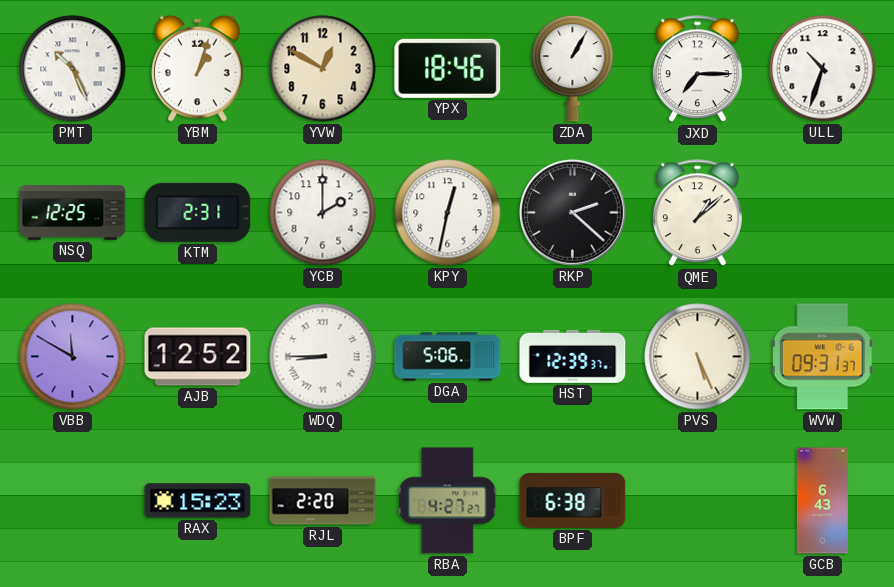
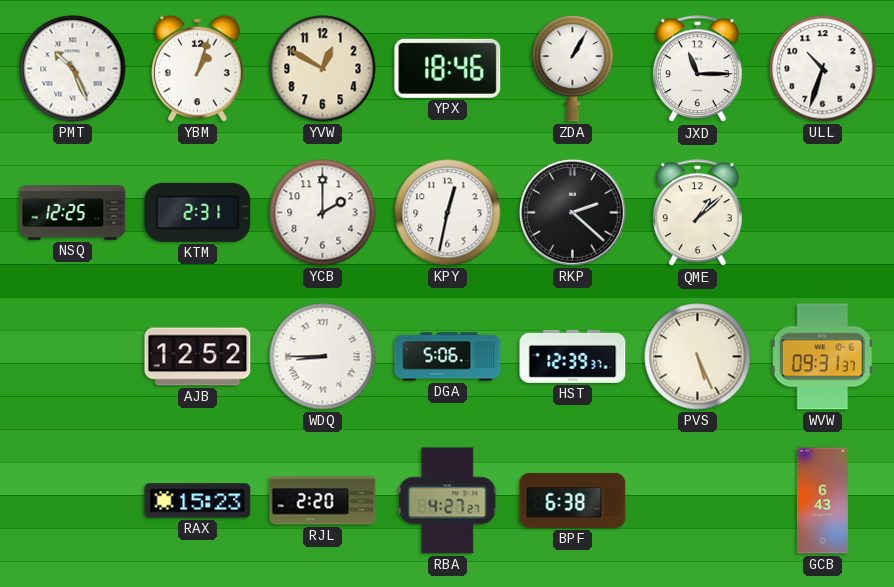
JXD: 7:15 -> 11:15
VBB: 11:50 -> none
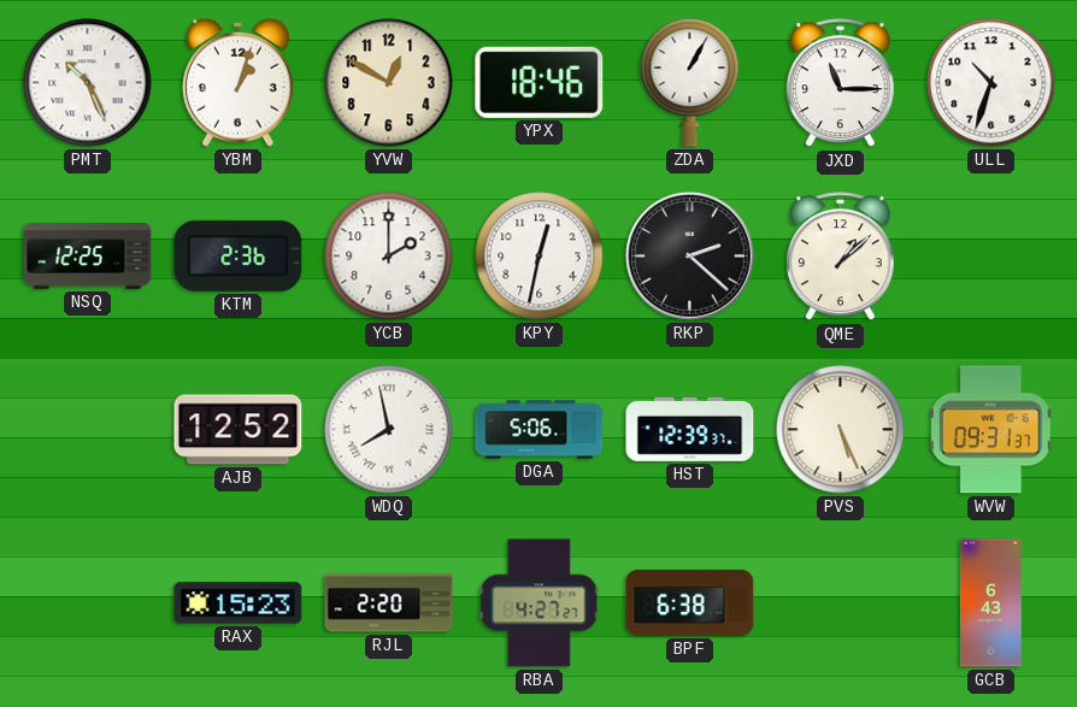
KTM: 2:31 -> 2:36
WDQ: 8:45 -> 7:58
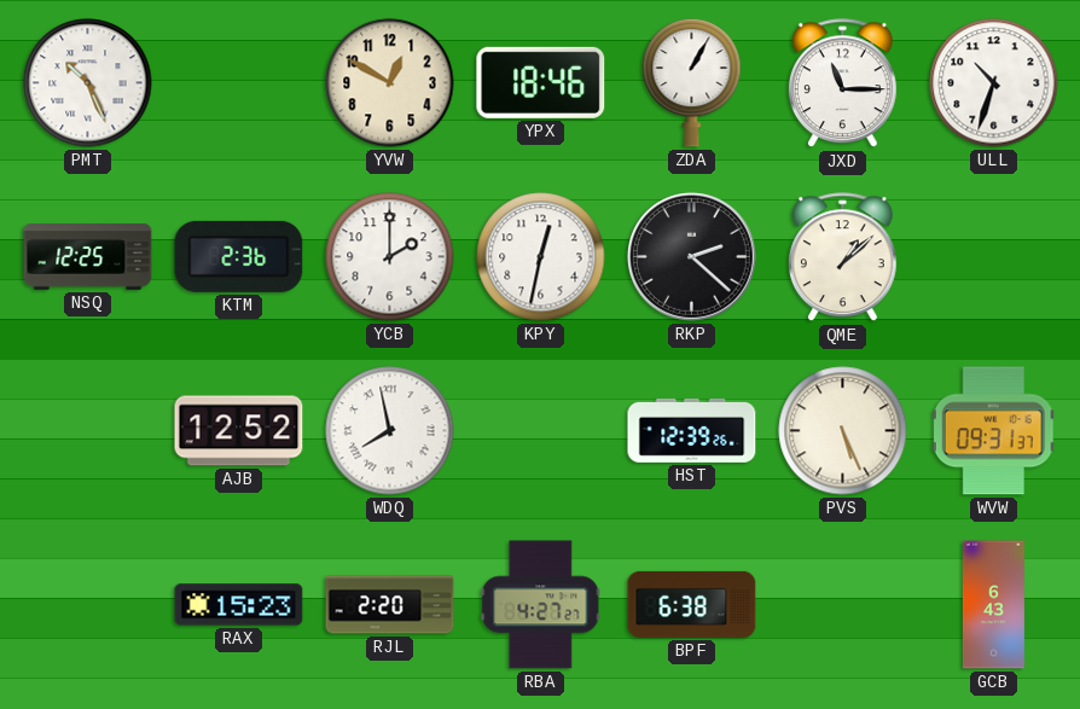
YBM: 1:03 -> none
DGA: 5:06 -> none
HST: 12:39:37 -> 12:39:26
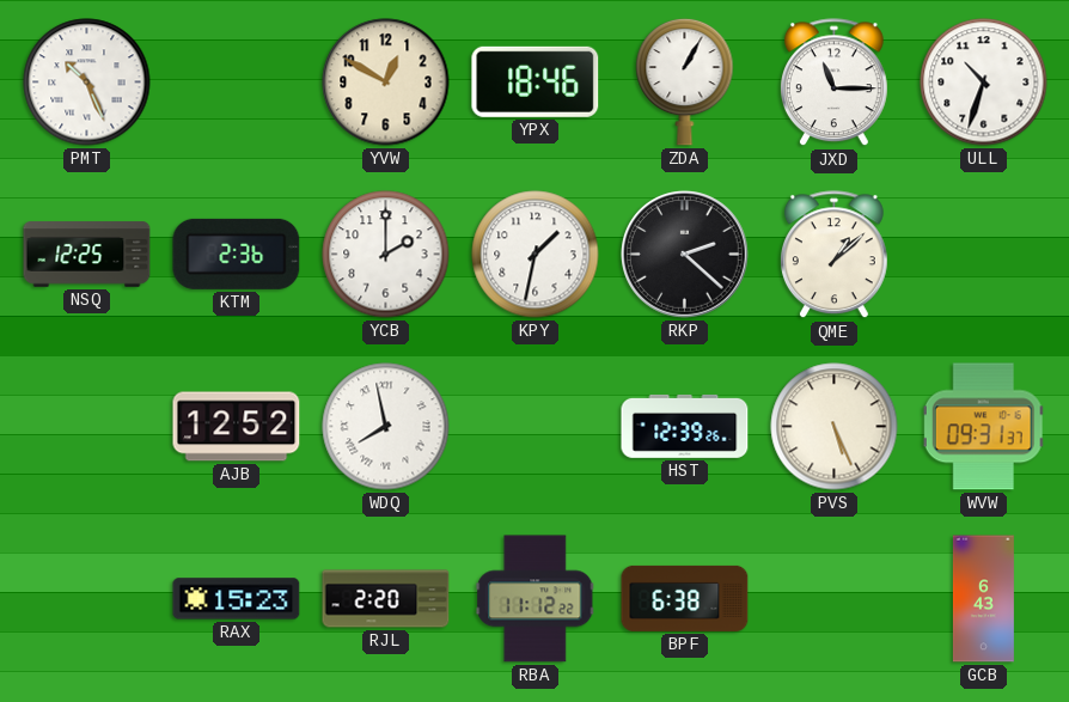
KPY: 12:32 -> 1:32
RBA: 4:27 -> 11:12
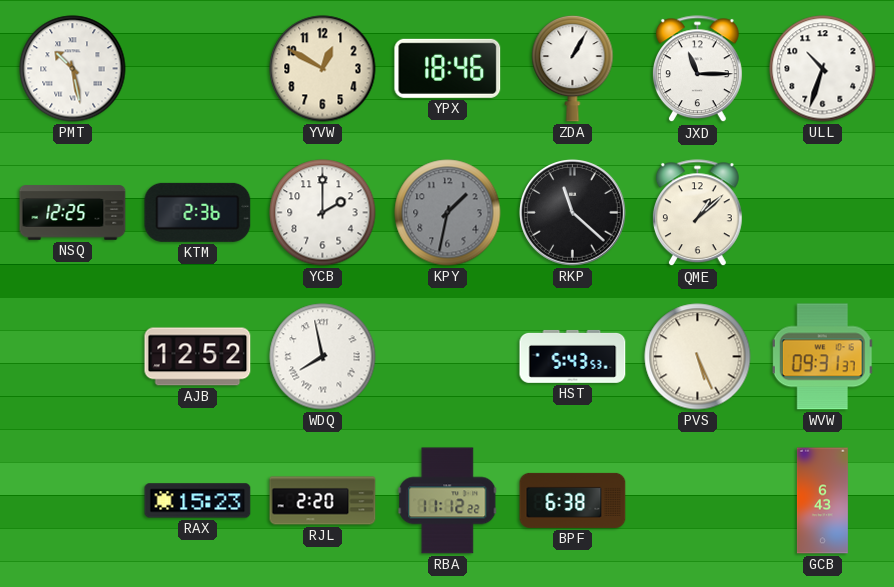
PMT: 10:26 -> 10:28
KPY dial: white -> grey
RKP: 2:22 -> 11:22
HST: 12:39 -> 5:43
